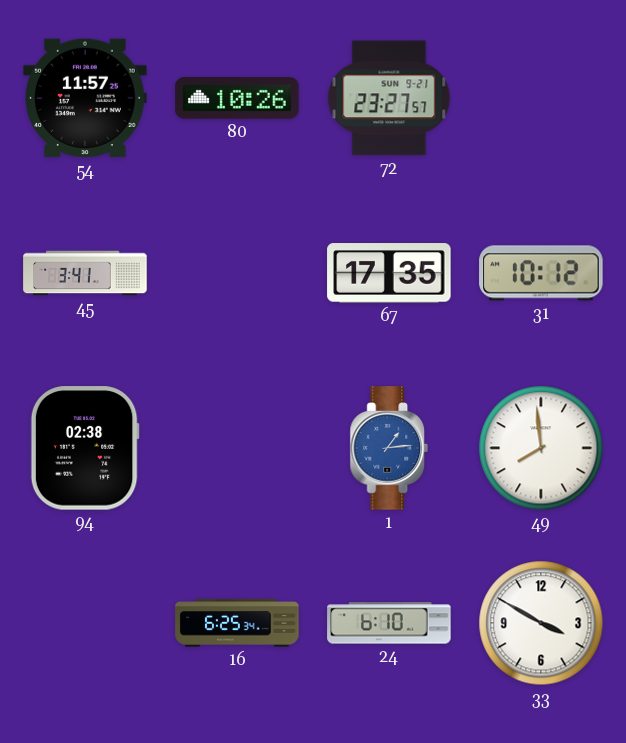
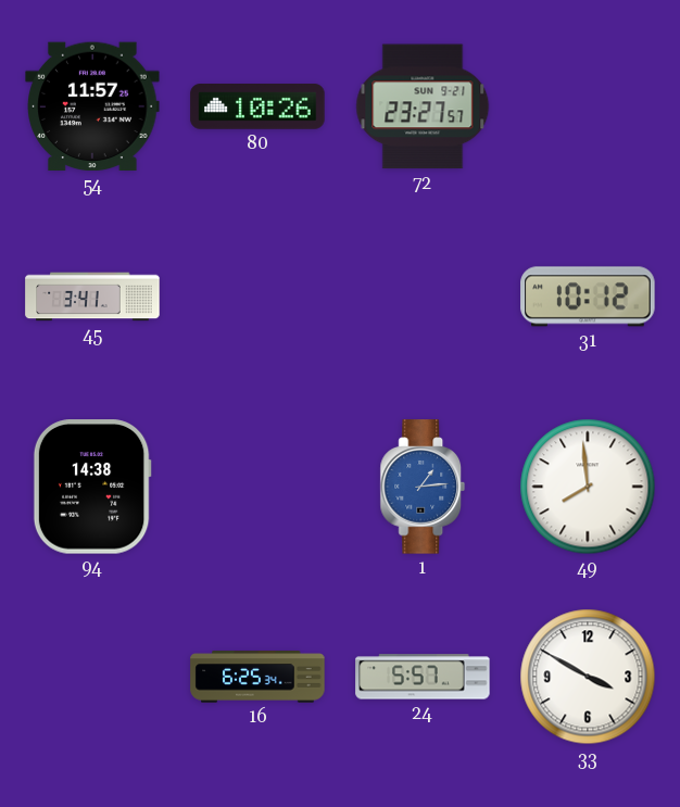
67: 17:35 -> none
94: 02:38 -> 14:38
24: 6:10 -> 5:57
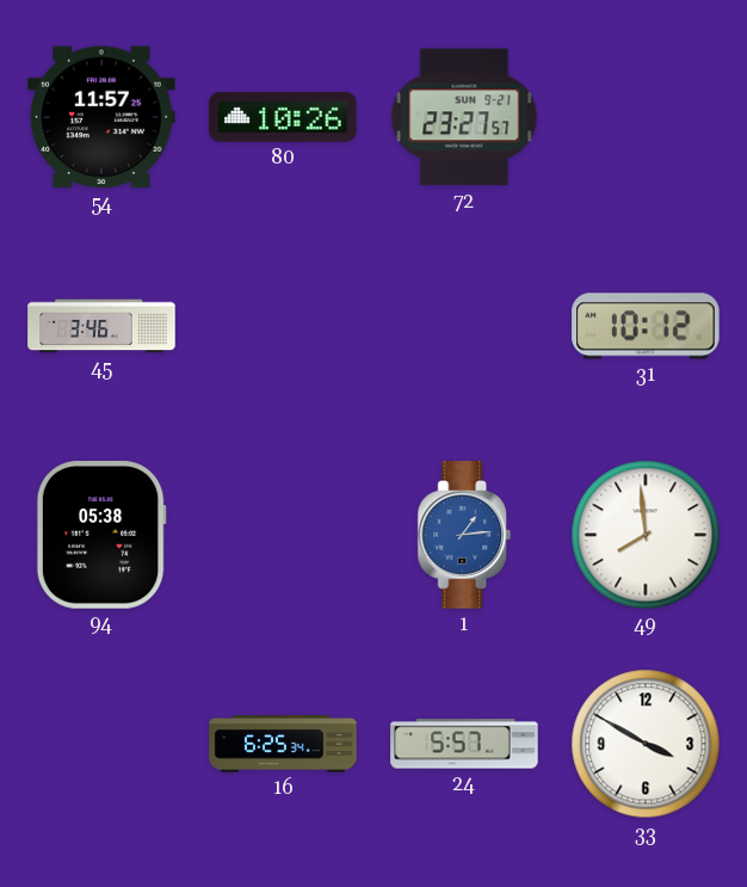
45: 3:41 -> 3:46
94: 14:38 -> 05:38
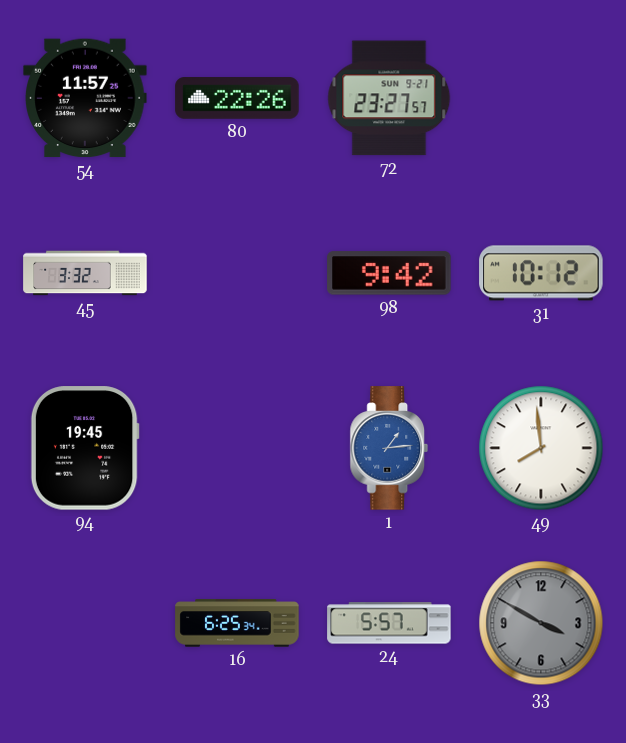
80: 10:26 -> 22:26
45: 3:46 -> 3:32
98: none -> 9:42
94: 05:38 -> 19:45
33 dial: white -> grey
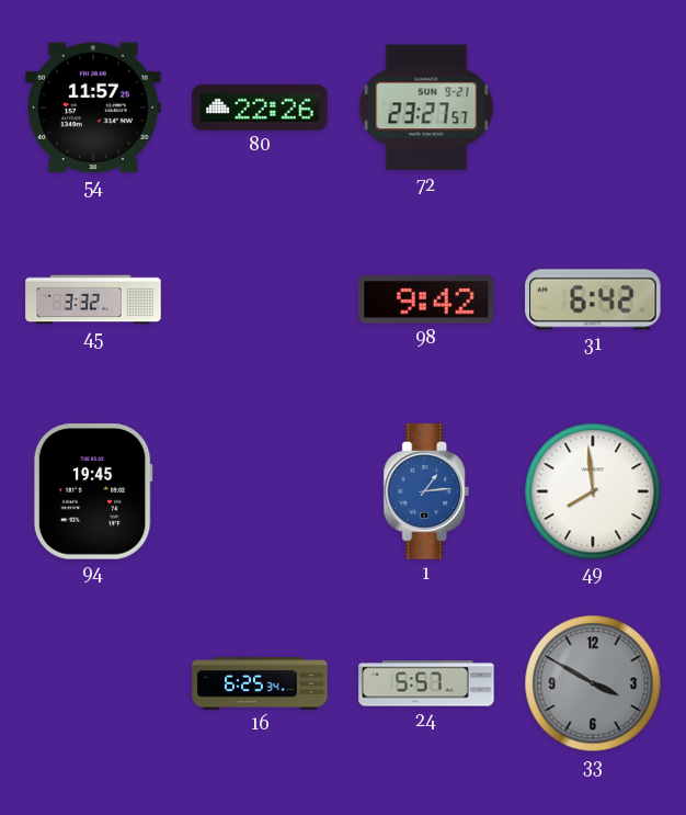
31: 10:12 -> 6:42
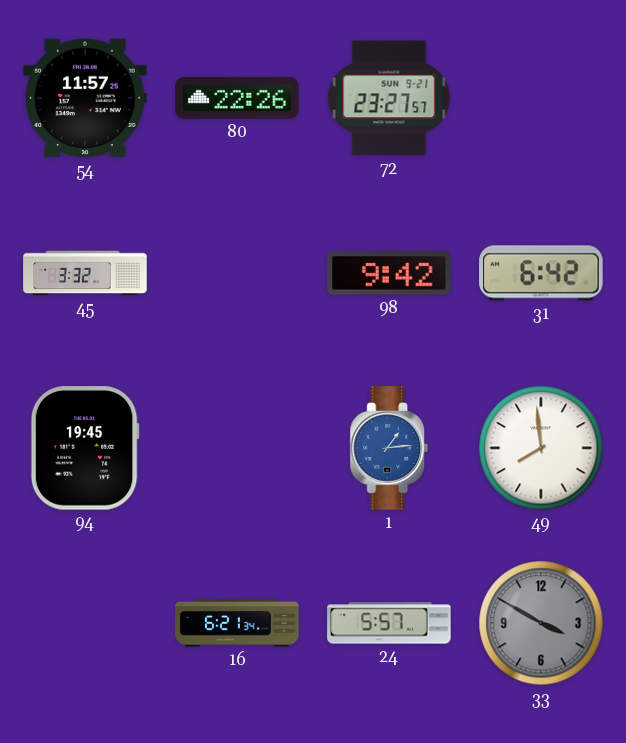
16: 6:25 -> 6:21
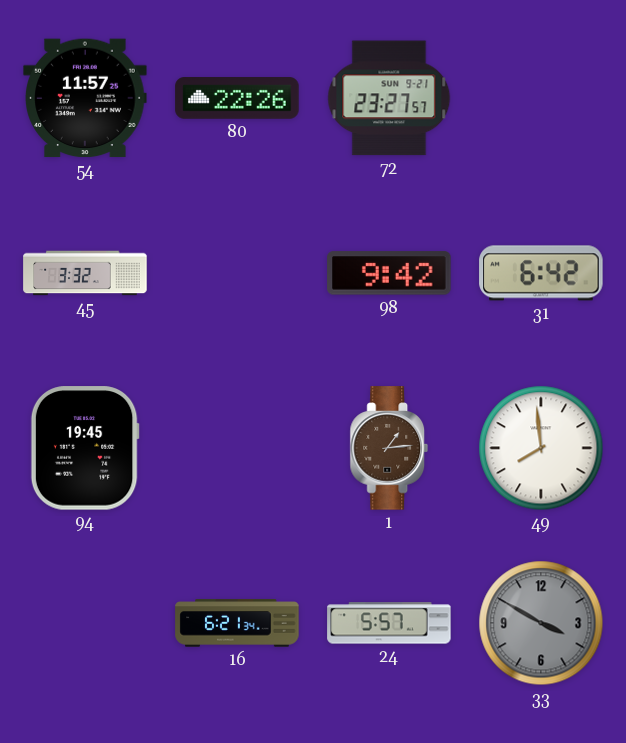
1 dial: blue -> brown
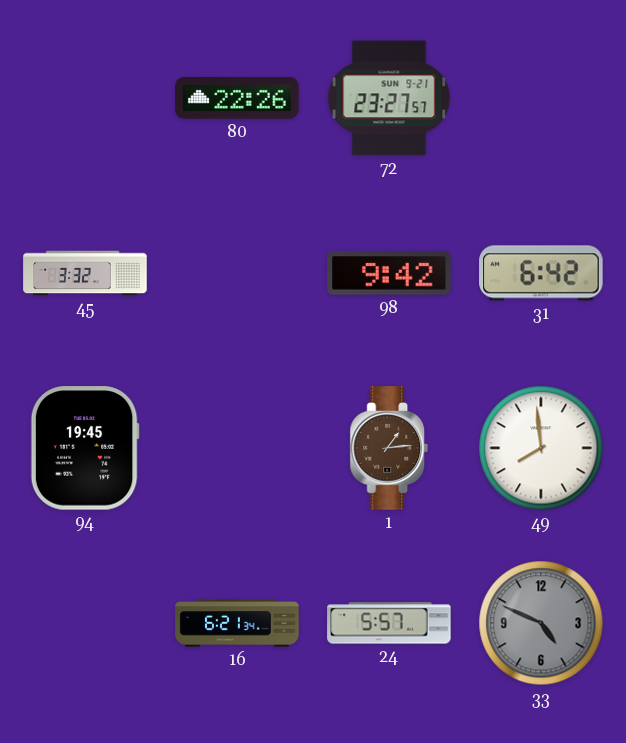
54: 11:57 -> none
33: 3:50 -> 4:49
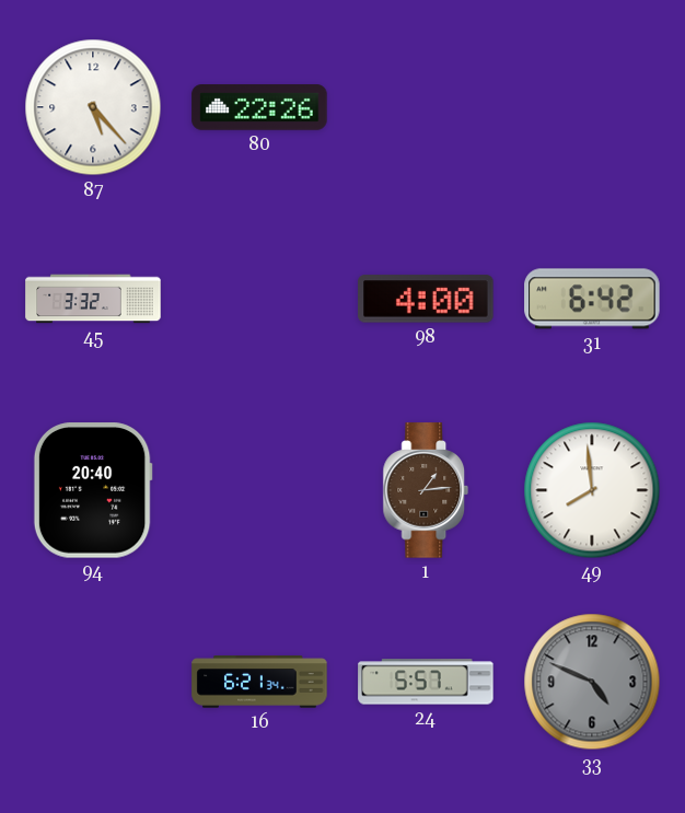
87: none -> 5:23
72: 23:27 -> none
98: 9:42 -> 4:00
94: 19:45 -> 20:40
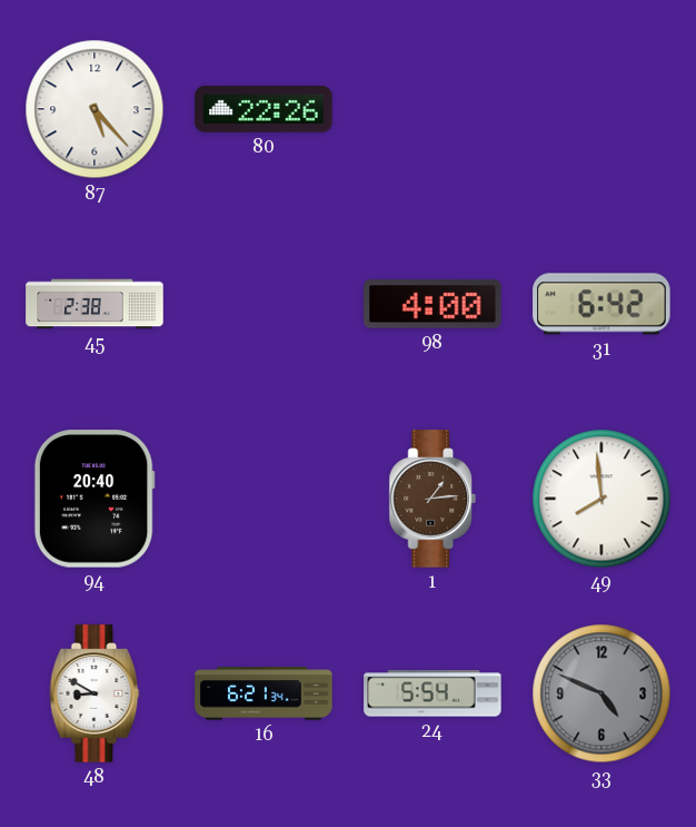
45: 3:32 -> 2:38
48: none -> 8:50
24: 5:57 -> 5:54
